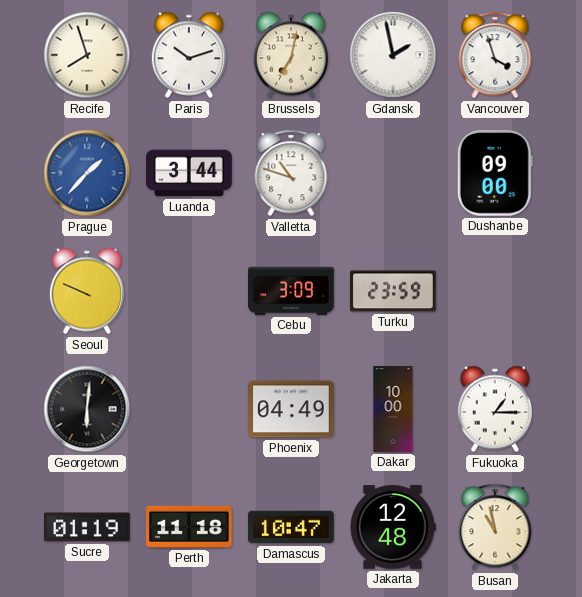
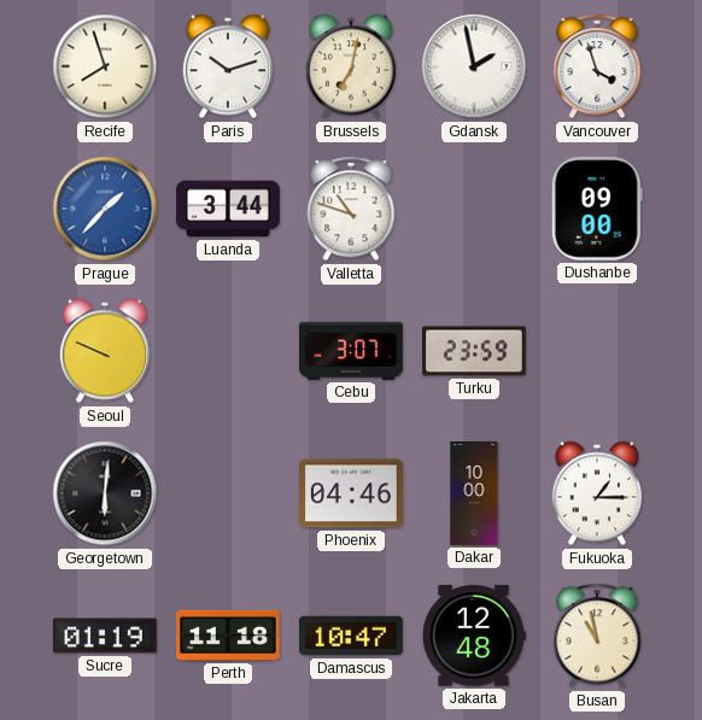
Cebu: 3:09 -> 3:07
Phoenix: 04:49 -> 04:46
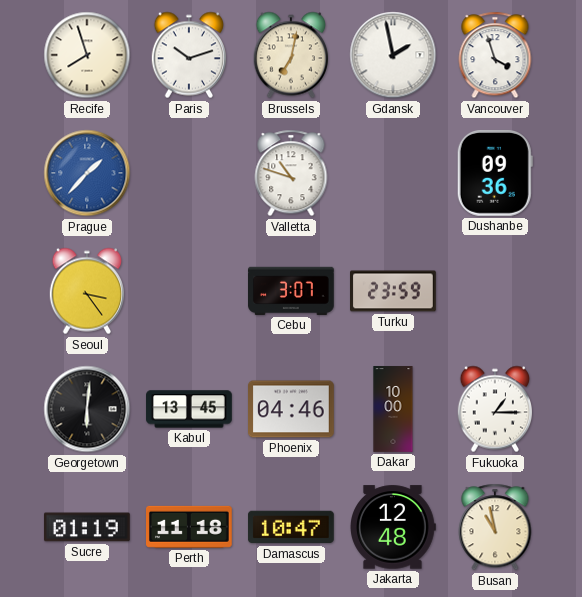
Luanda: 3:44 -> none
Dushanbe: 09:00 -> 09:36
Seoul: 9:49 -> 3:24
Kabul: none -> 13:45
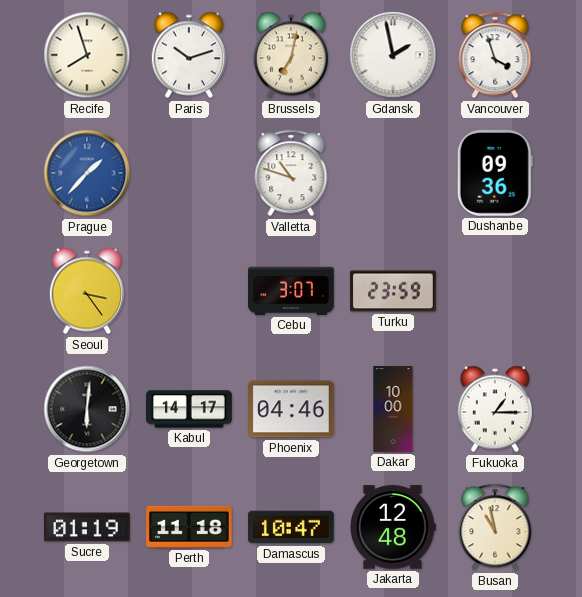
Kabul: 13:45 -> 14:17
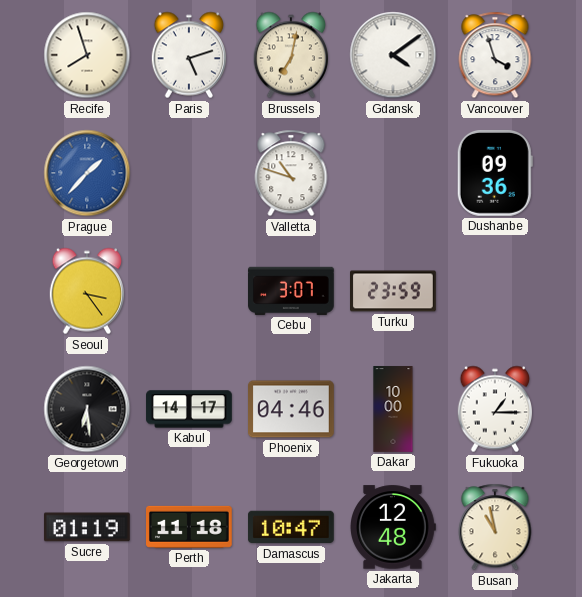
Paris: 10:12 -> 5:12
Gdansk: 1:58 -> 4:09
Georgetown: 6:01 -> 6:29
